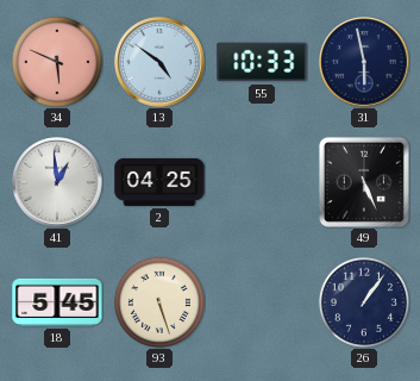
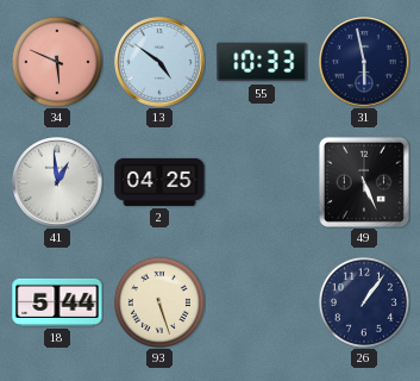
18: 5:45 -> 5:44
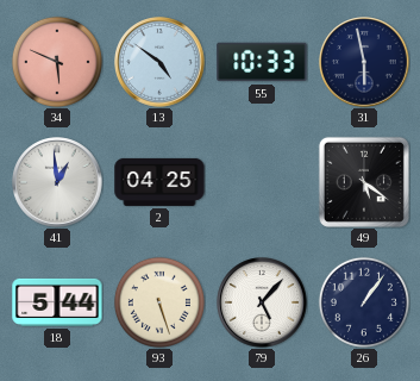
49: 5:26 -> 5:21
79: none -> 5:07
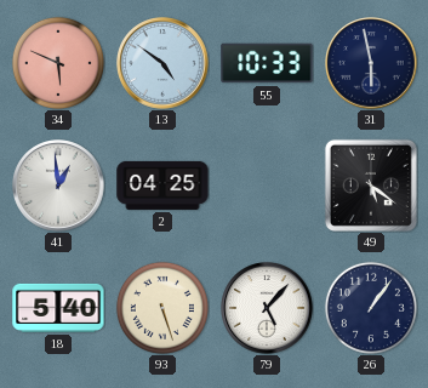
18: 5:44 -> 5:40
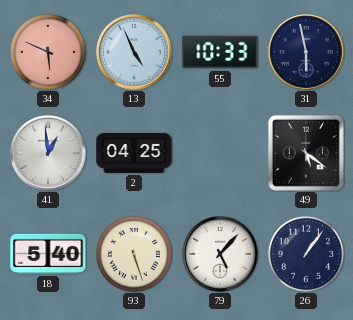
13: 4:51 -> 4:56
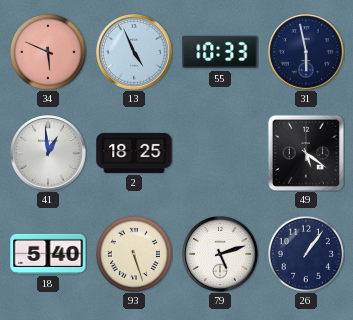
2: 04:25 -> 18:25
79: 5:07 -> 5:12
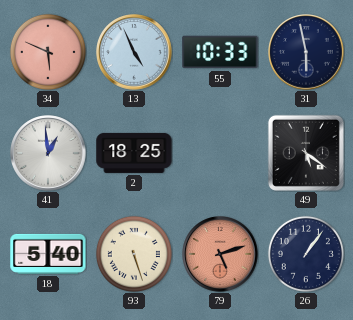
79 dial: white -> salmon
